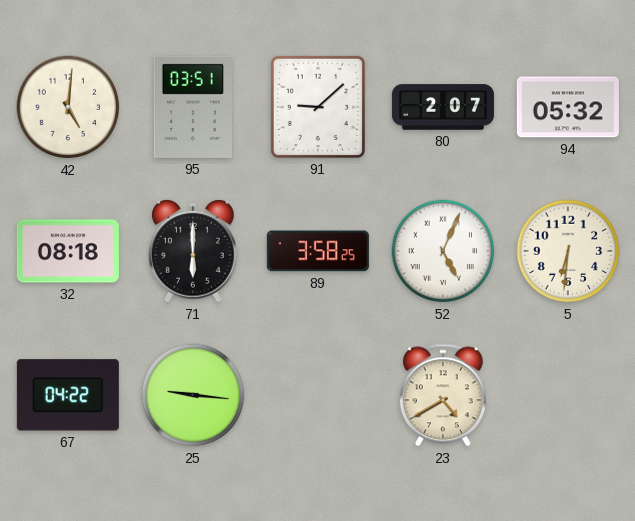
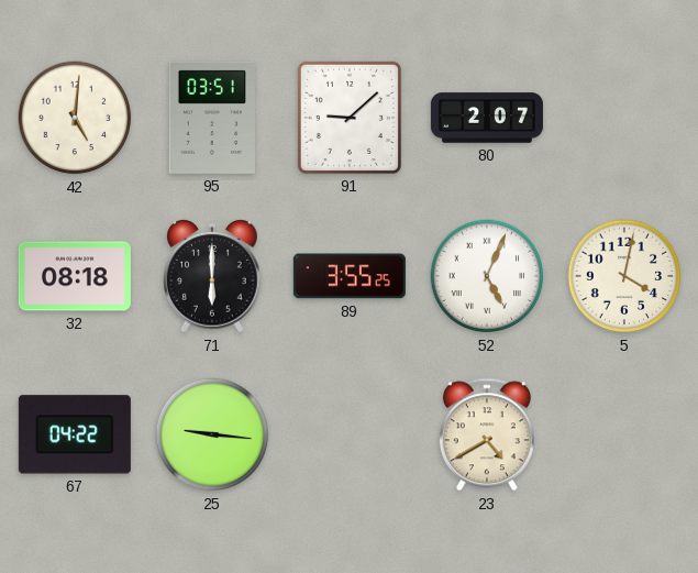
94: 05:32 -> none
89: 3:58 -> 3:55
5: 6:31 -> 4:02
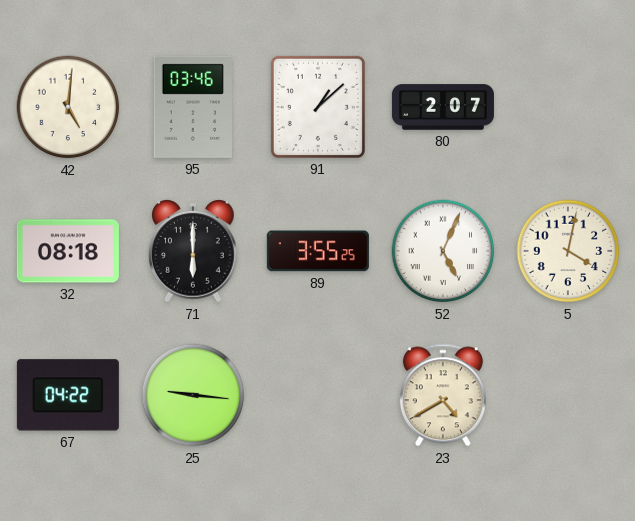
95: 03:51 -> 03:46
91: 9:08 -> 1:08
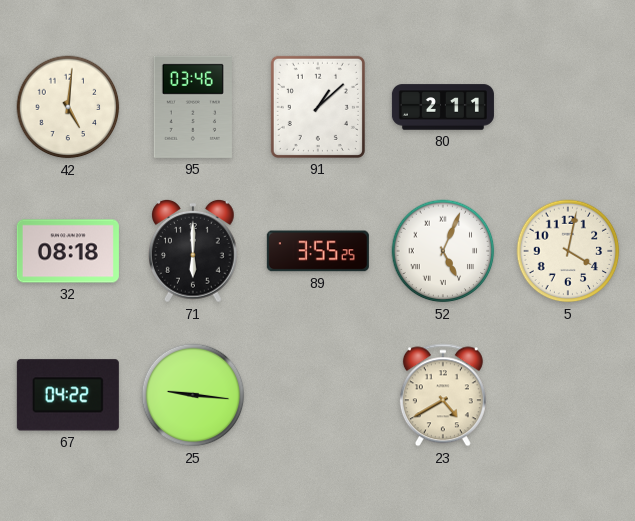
80: 2:07 -> 2:11
